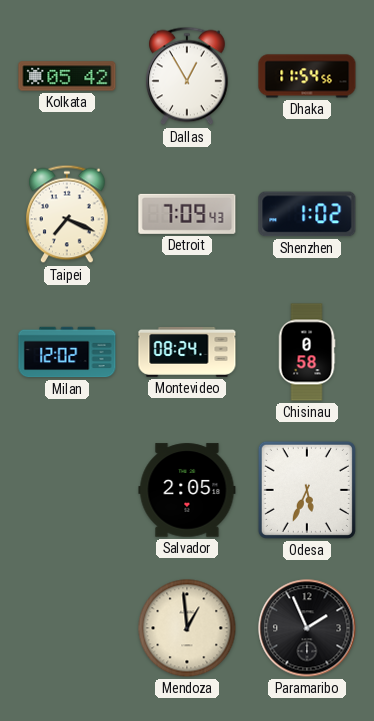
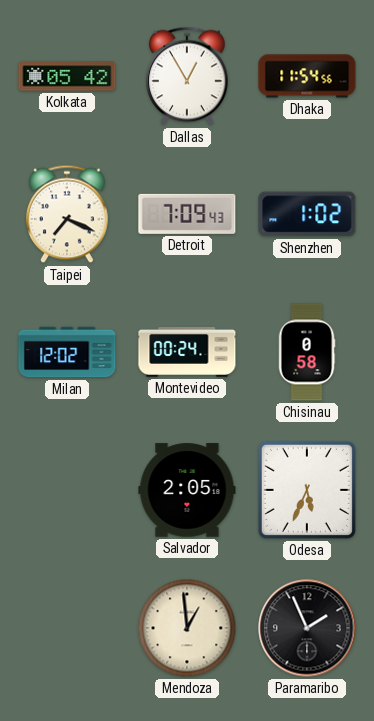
Montevideo: 08:24 -> 00:24
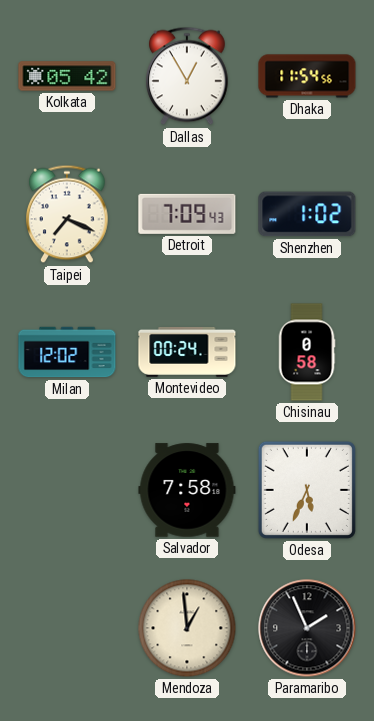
Salvador: 2:05 -> 7:58
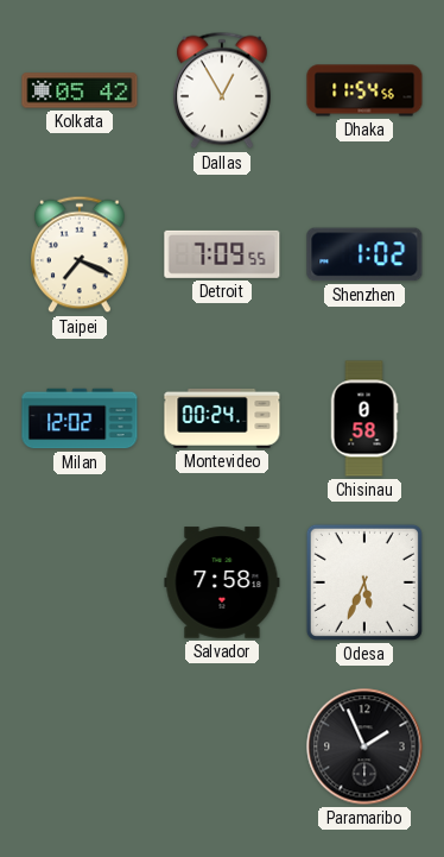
Detroit: 7:09:43 -> 7:09:55
Mendoza: 12:59 -> none
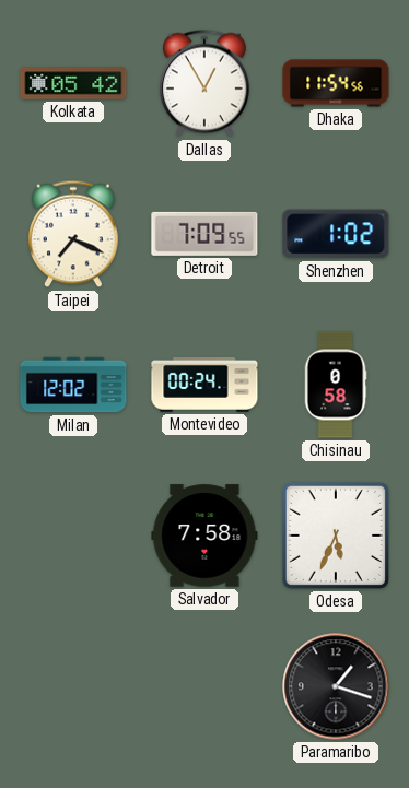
Paramaribo: 1:56 -> 1:18
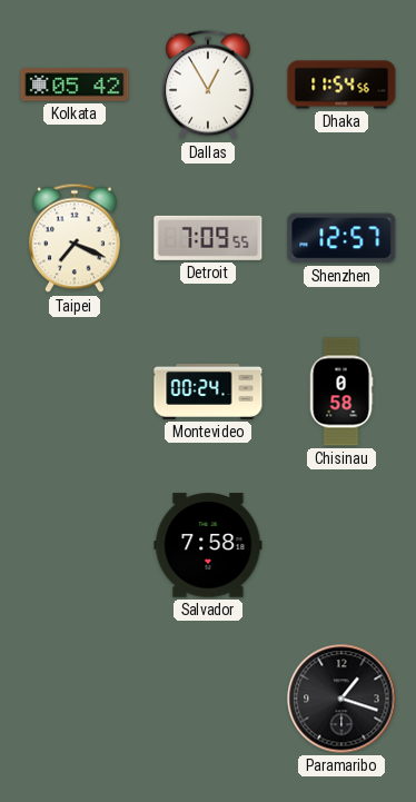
Shenzhen: 1:02 -> 12:57
Milan: 12:02 -> none
Odesa: 5:34 -> none
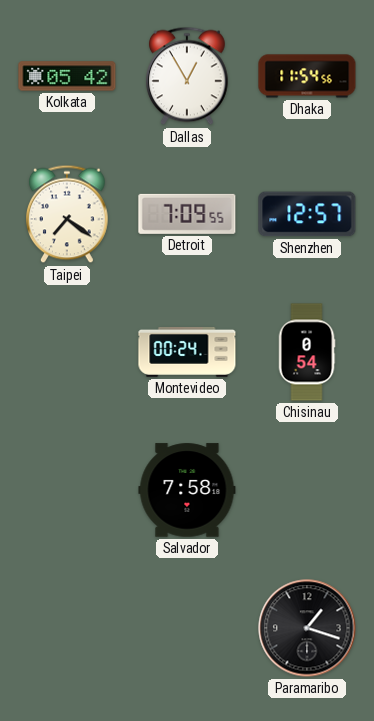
Taipei: 7:19 -> 7:21
Chisinau: 0:58 -> 0:54
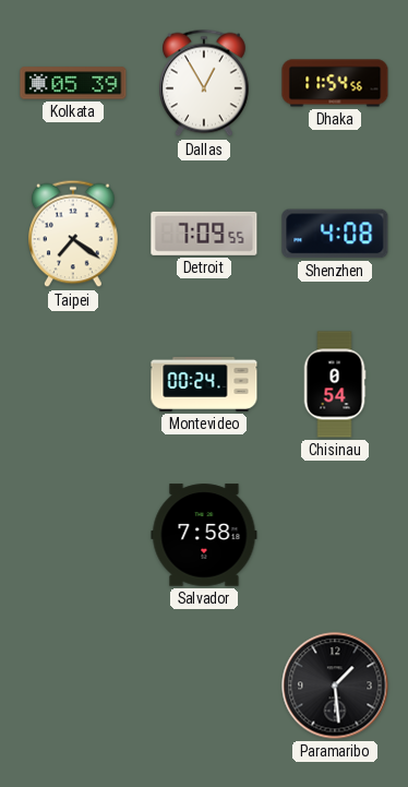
Kolkata: 05:42 -> 05:39
Shenzhen: 12:57 -> 4:08
Paramaribo: 1:18 -> 1:29
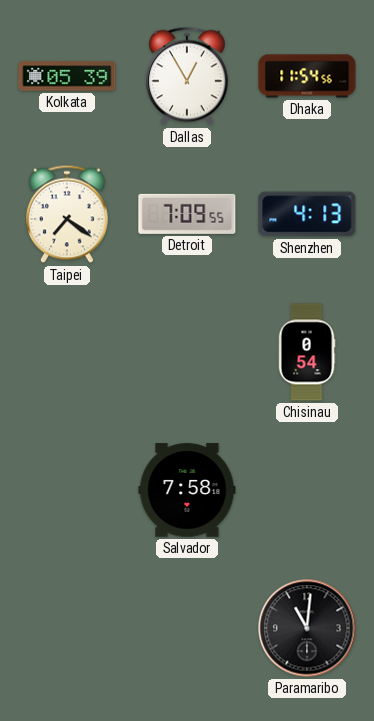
Shenzhen: 4:08 -> 4:13
Montevideo: 00:24 -> none
Paramaribo: 1:29 -> 11:01
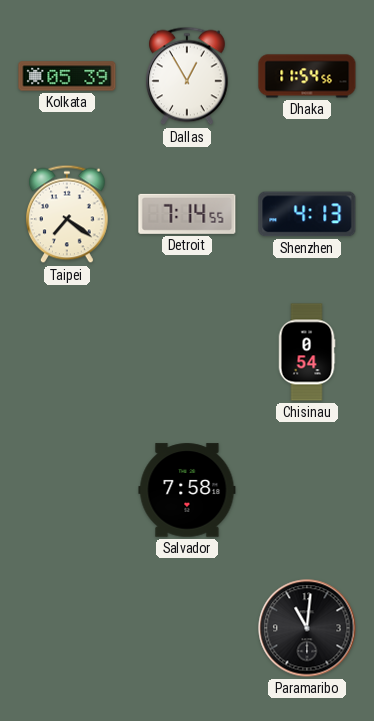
Detroit: 7:09 -> 7:14
